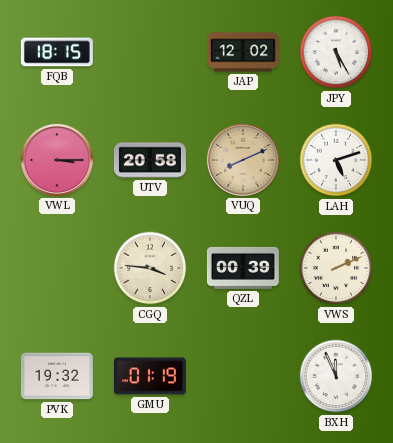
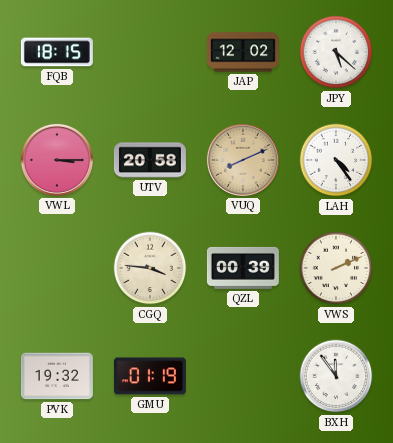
JPY: 5:25 -> 5:22
LAH: 5:12 -> 4:24
BXH: 11:56 -> 11:54
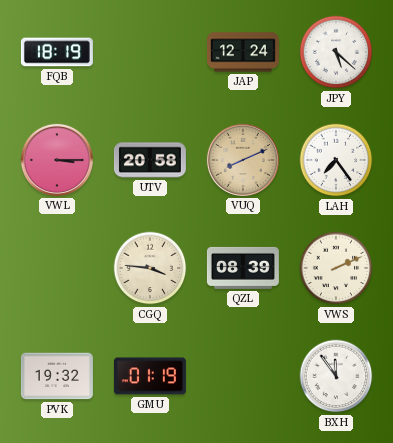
FQB: 18:15 -> 18:19
JAP: 12:02 -> 12:24
LAH: 4:24 -> 7:24
QZL: 00:39 -> 08:39
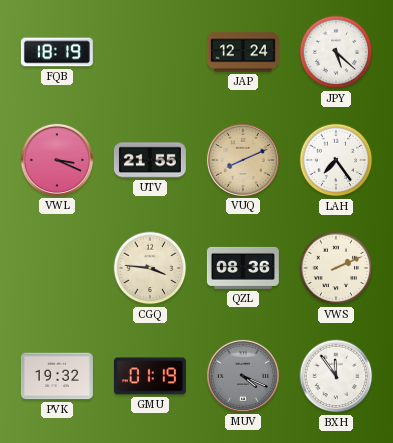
VWL: 3:15 -> 3:19
UTV: 20:58 -> 21:55
QZL: 08:39 -> 08:36
MUV: none -> 4:19
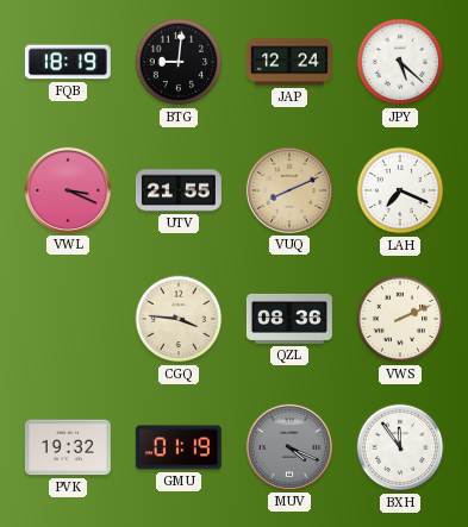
BTG: none -> 9:01
LAH: 7:24 -> 7:19
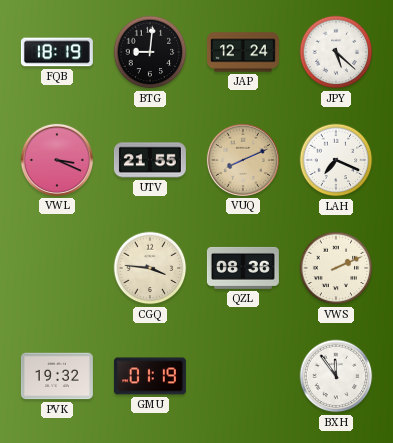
MUV: 4:19 -> none
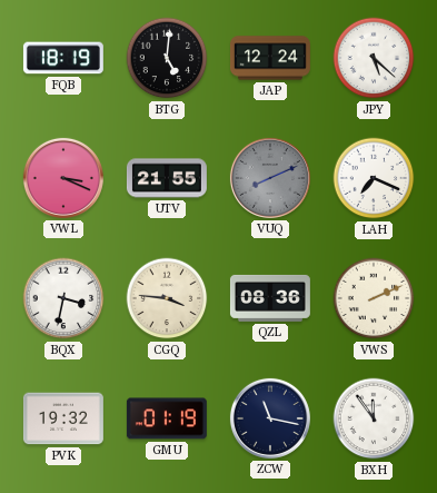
BTG: 9:01 -> 5:01
VUQ dial: champagne -> grey
BQX: none -> 3:32
ZCW: none -> 11:17
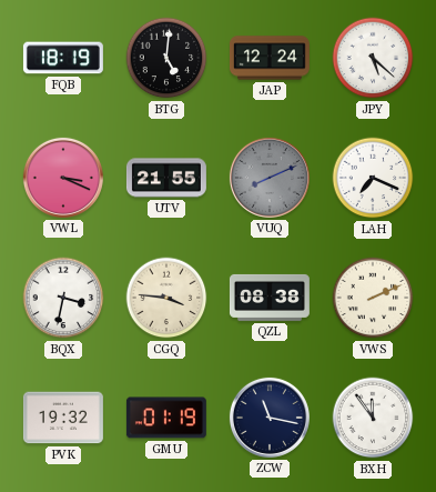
QZL: 08:36 -> 08:38
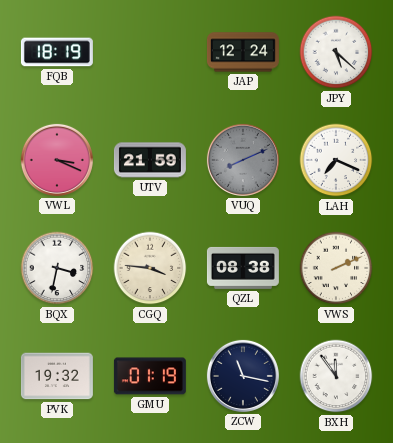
BTG: 5:01 -> none
UTV: 21:55 -> 21:59
